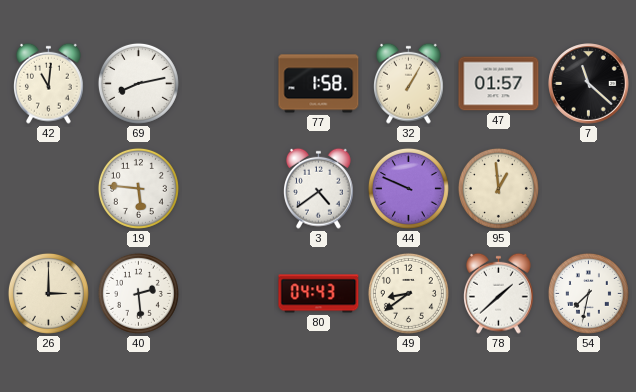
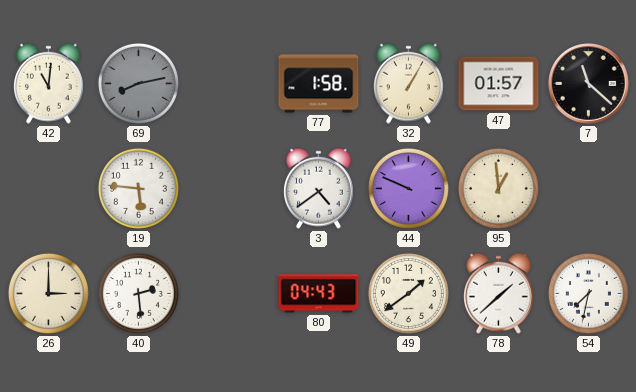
69 dial: white -> grey
49: 8:39 -> 1:39
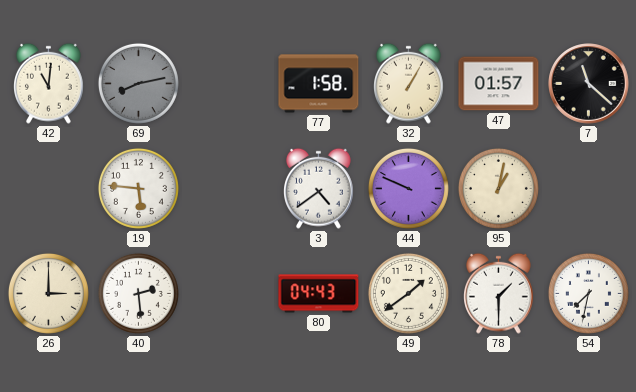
95: 12:59 -> 1:02
78: 1:38 -> 1:30
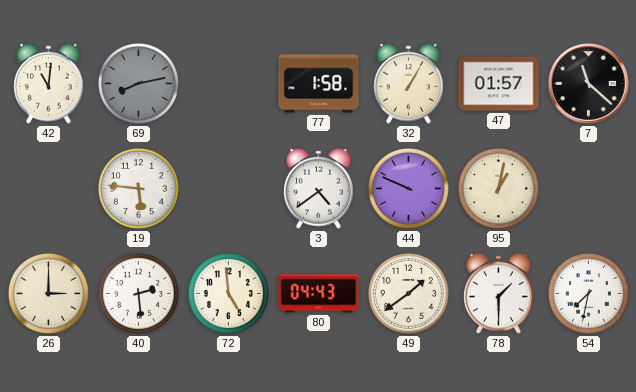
72: none -> 4:59
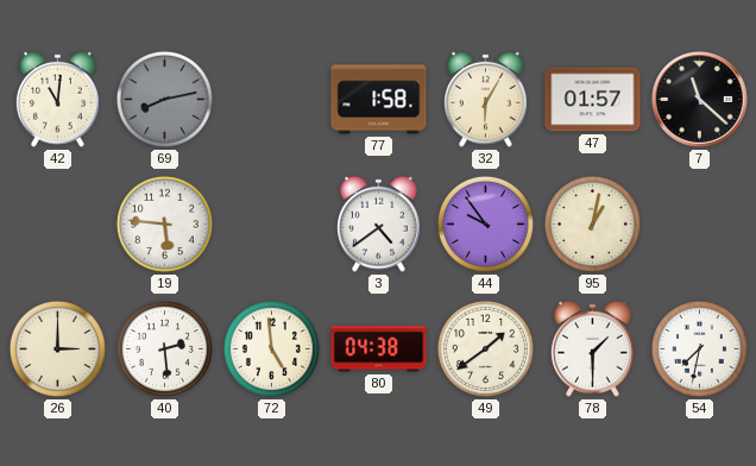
32: 1:05 -> 6:05
44: 9:49 -> 9:54
80: 04:43 -> 04:38
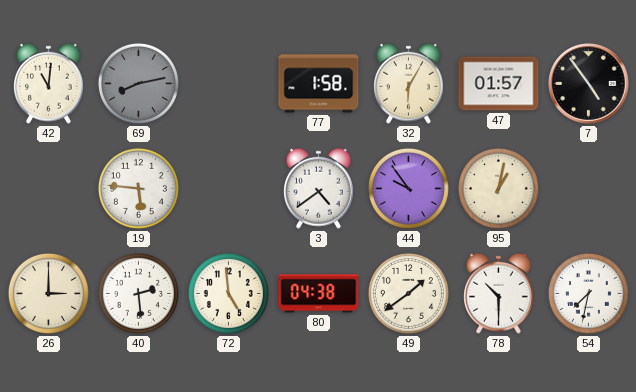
7: 11:22 -> 4:54
78: 1:30 -> 10:30
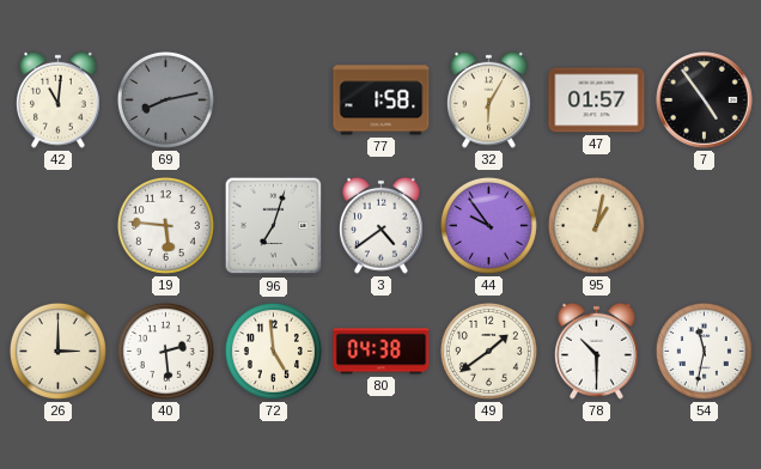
96: none -> 7:03
54: 7:32 -> 11:32
